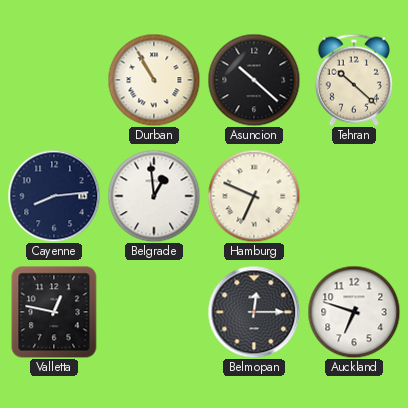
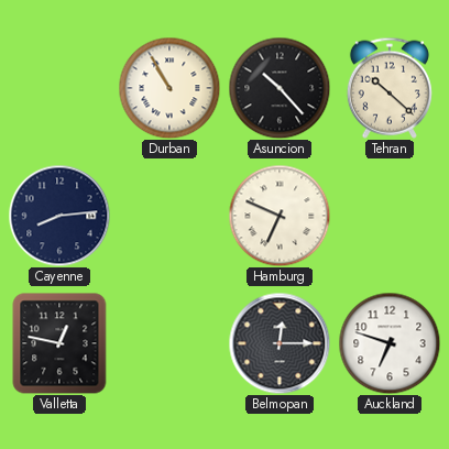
Asuncion: 10:22 -> 10:23
Belgrade: 12:59 -> none
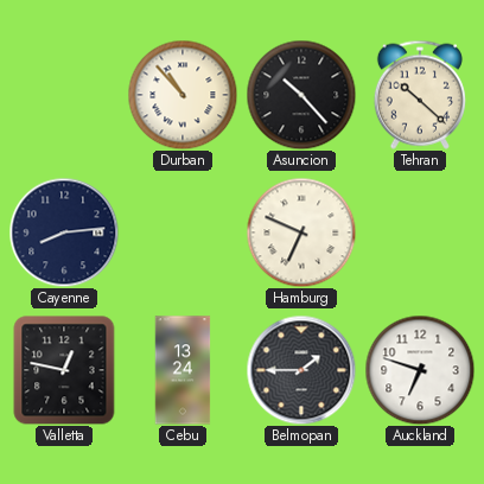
Durban: 10:55 -> 10:53
Cebu: none -> 13:24
Belmopan: 12:15 -> 1:45
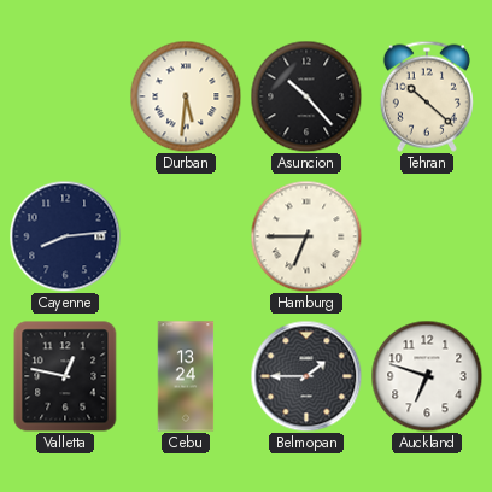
Durban: 10:53 -> 5:31
Hamburg: 6:49 -> 6:45
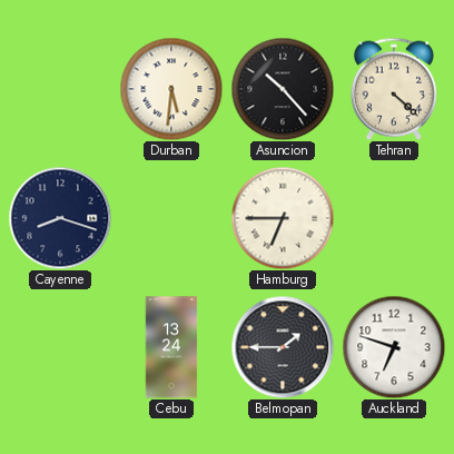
Tehran: 10:22 -> 4:22
Cayenne: 8:14 -> 8:18
Valletta: 12:47 -> none
